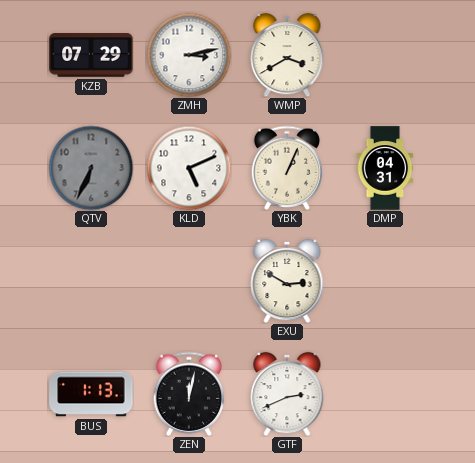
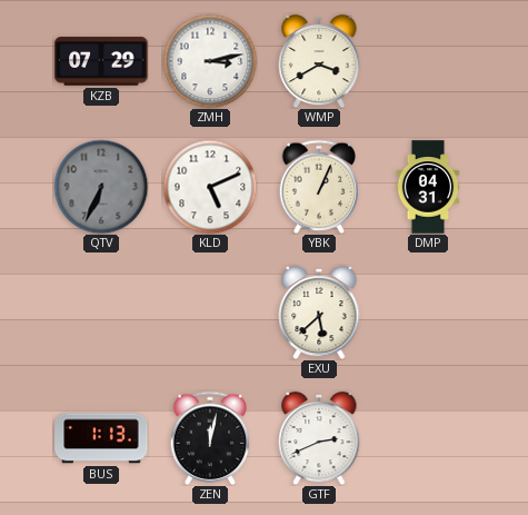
EXU: 2:50 -> 5:38
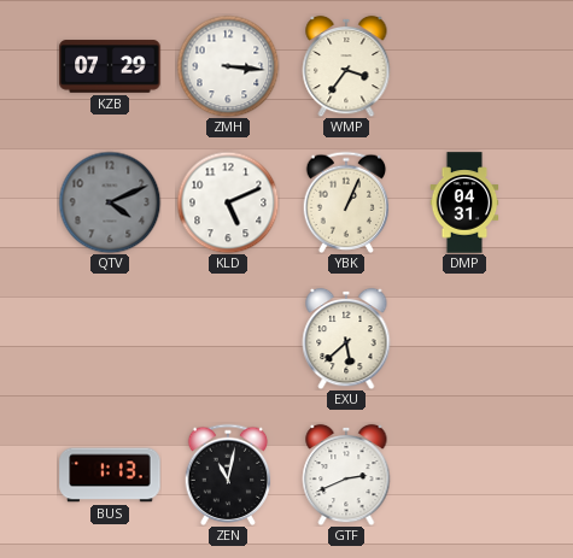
ZMH: 3:13 -> 3:16
WMP: 3:40 -> 3:36
QTV: 6:34 -> 4:11
ZEN: 12:02 -> 11:02
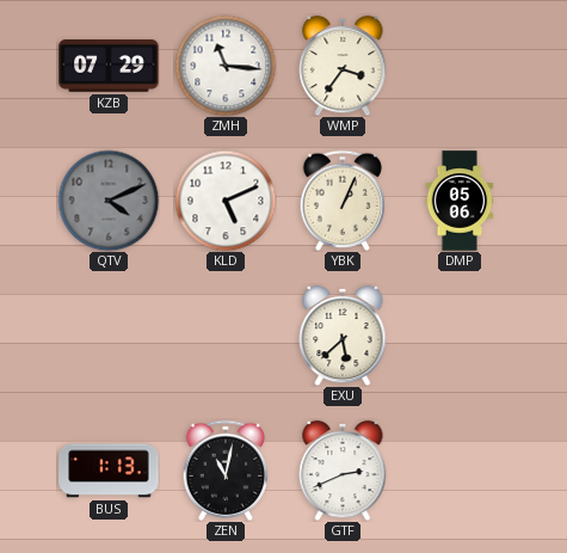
ZMH: 3:16 -> 11:16
DMP: 04:31 -> 05:06
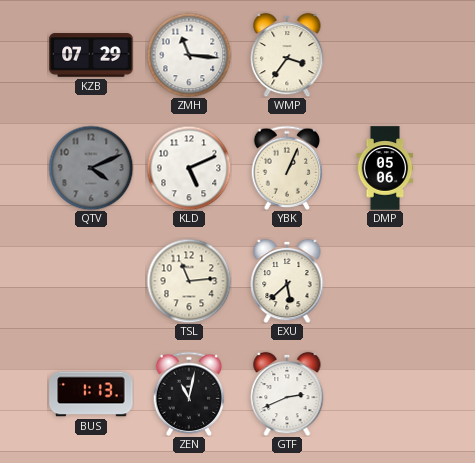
TSL: none -> 11:14
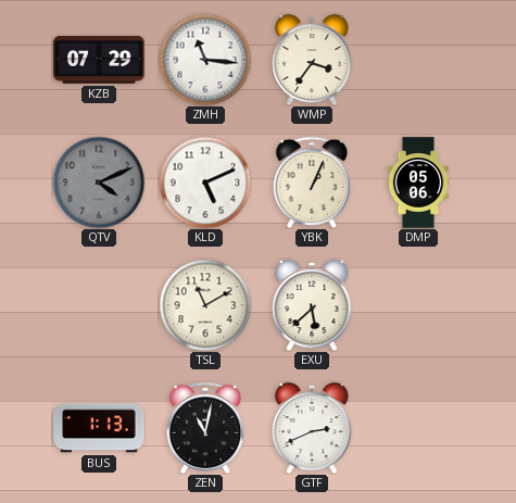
TSL: 11:14 -> 11:10
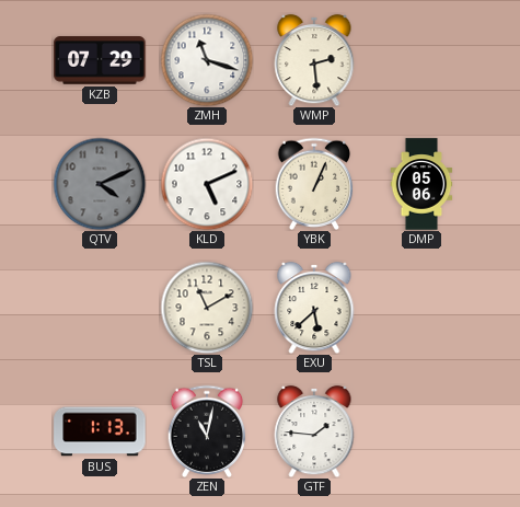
ZMH: 11:16 -> 11:18
WMP: 3:36 -> 2:29
GTF: 2:41 -> 1:46
